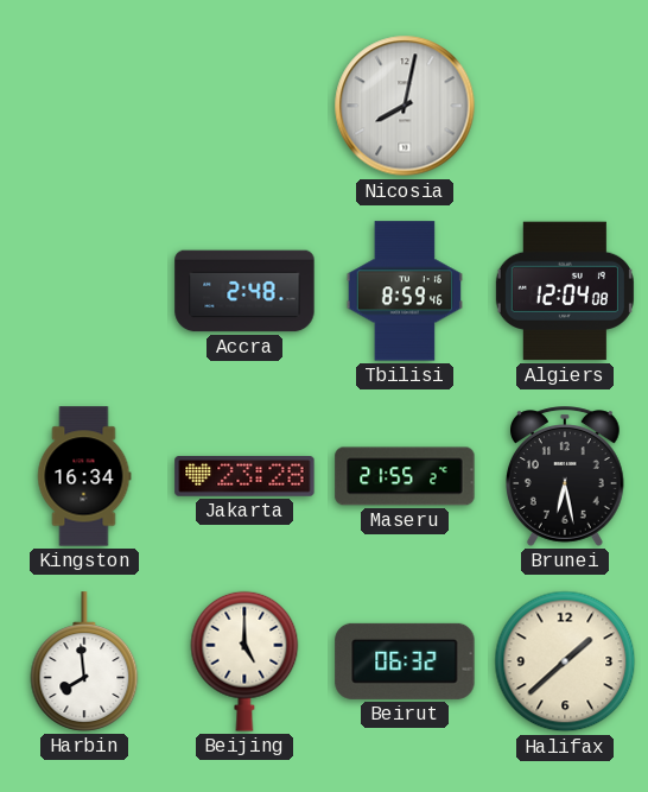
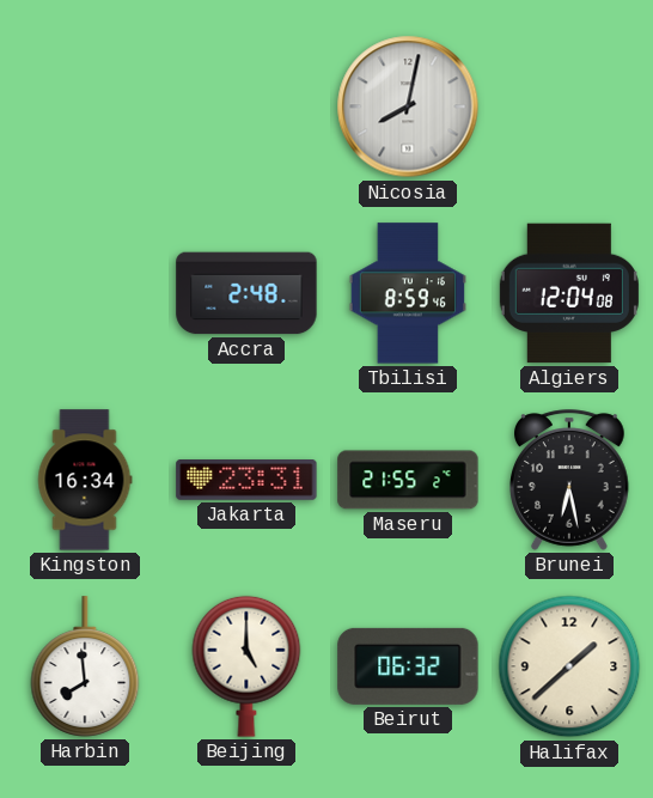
Jakarta: 23:28 -> 23:31
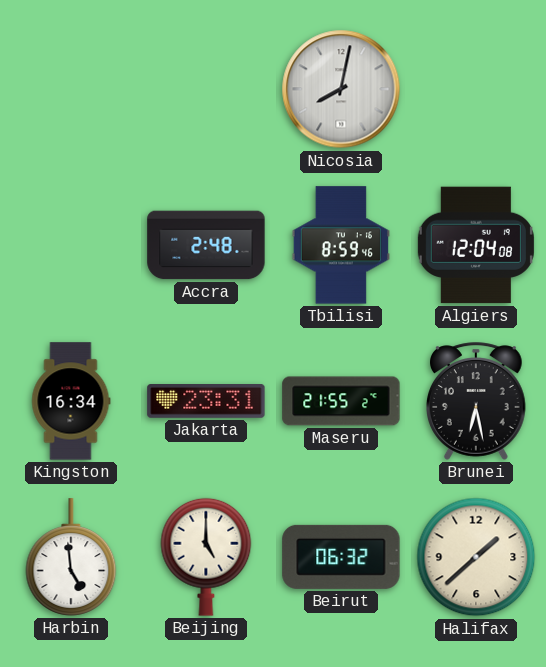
Harbin: 7:59 -> 4:59
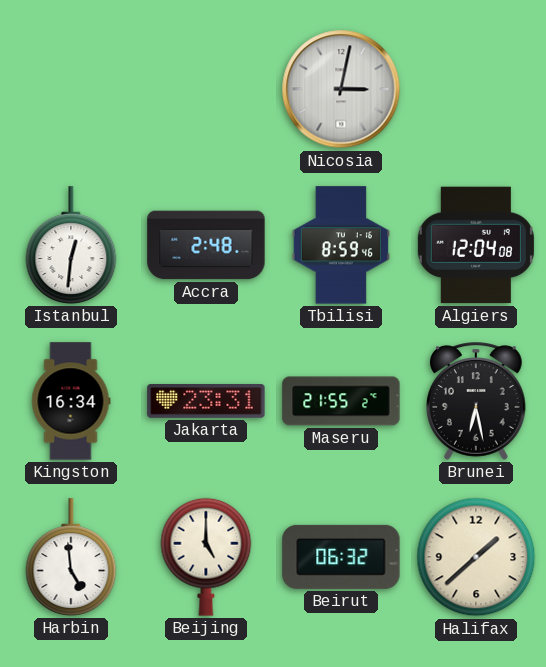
Nicosia: 8:02 -> 3:02
Istanbul: none -> 12:31
